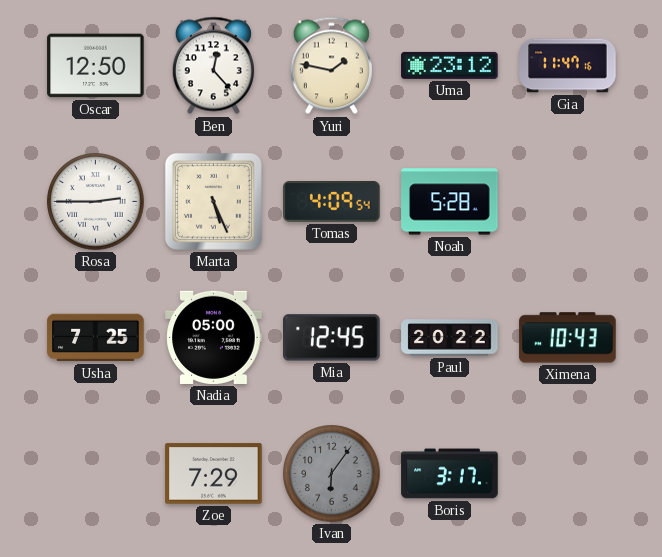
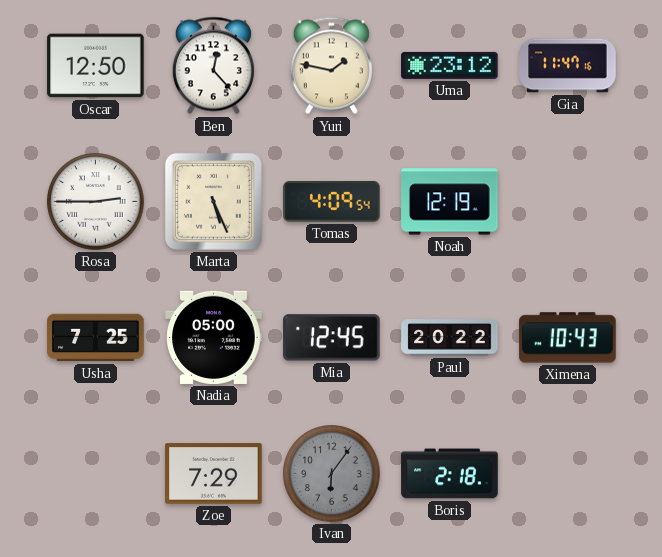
Noah: 5:28 -> 12:19
Boris: 3:17 -> 2:18
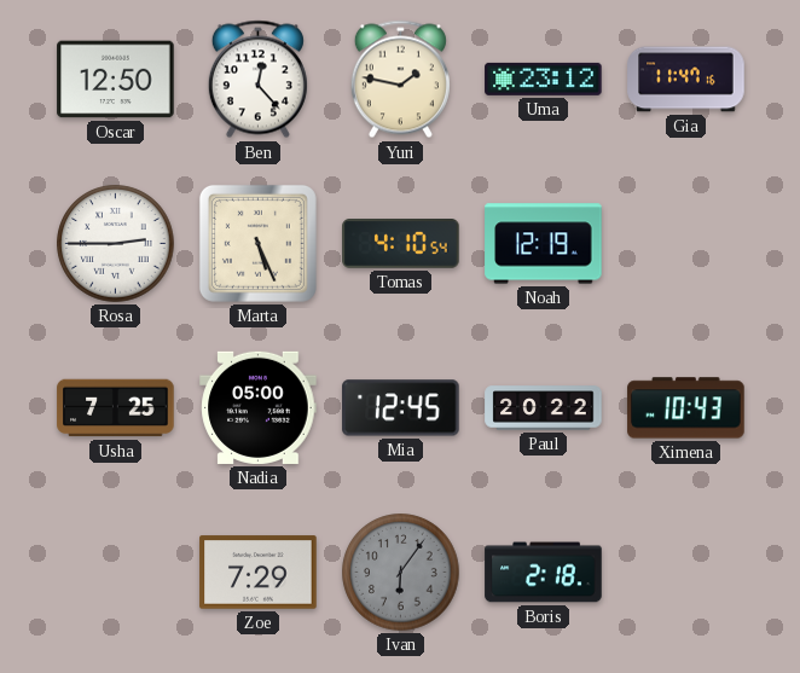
Tomas: 4:09 -> 4:10
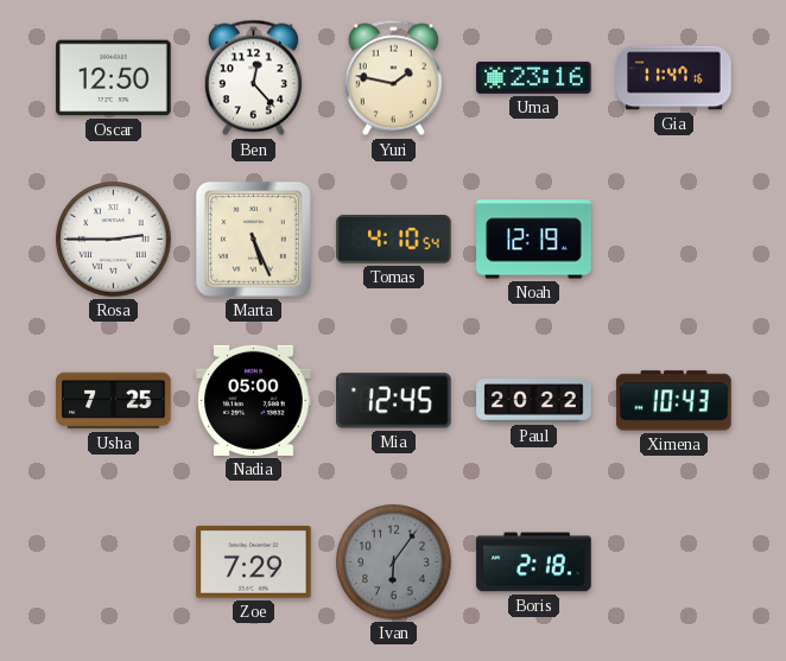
Uma: 23:12 -> 23:16
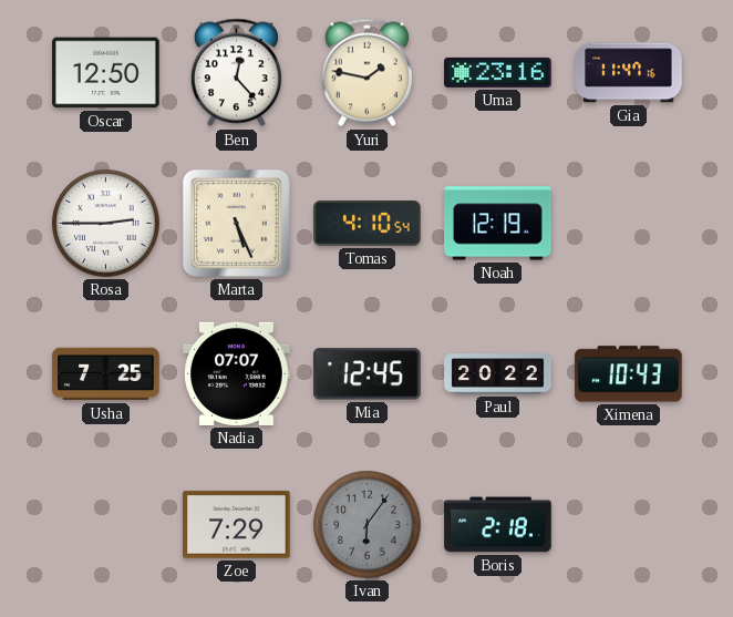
Nadia: 05:00 -> 07:07
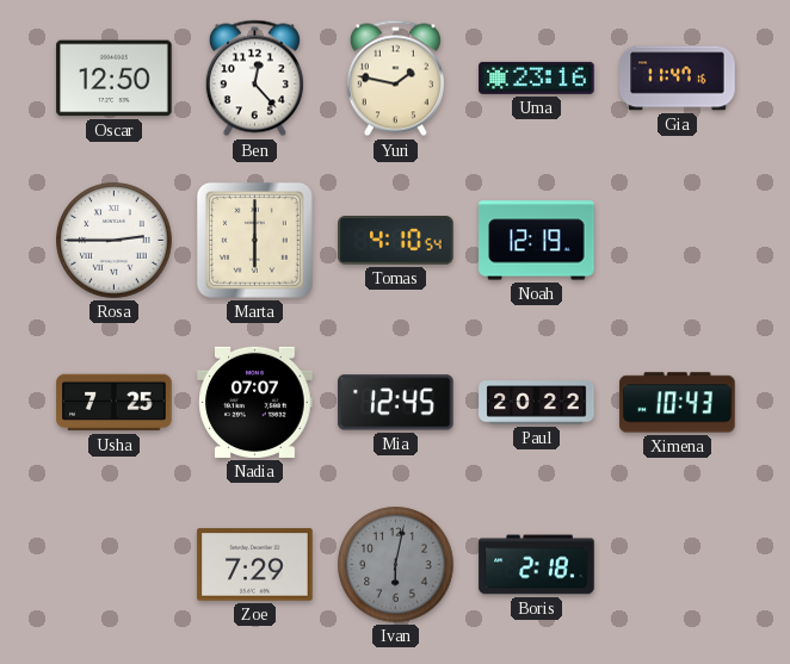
Marta: 5:26 -> 6:00
Ivan: 6:06 -> 6:02
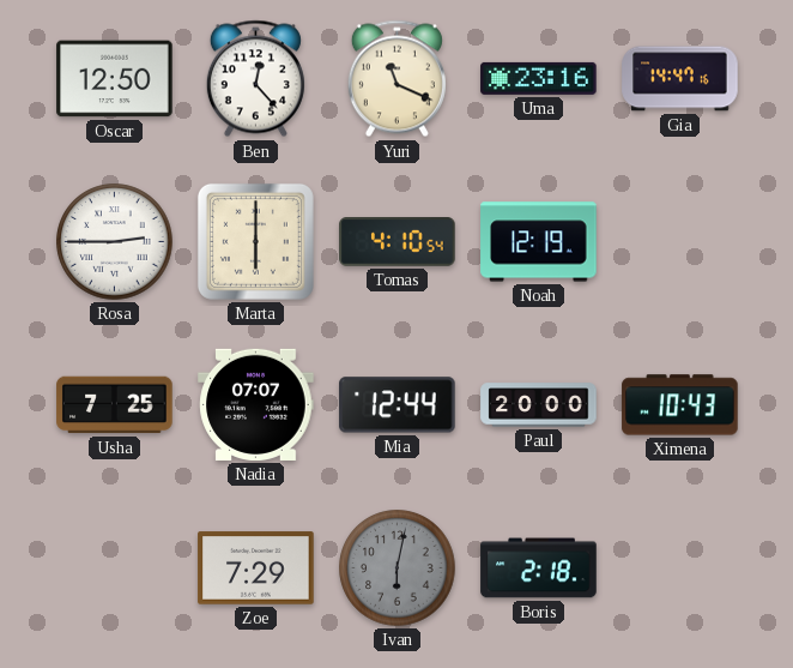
Yuri: 1:47 -> 11:19
Gia: 11:47 -> 14:47
Mia: 12:45 -> 12:44
Paul: 20:22 -> 20:00
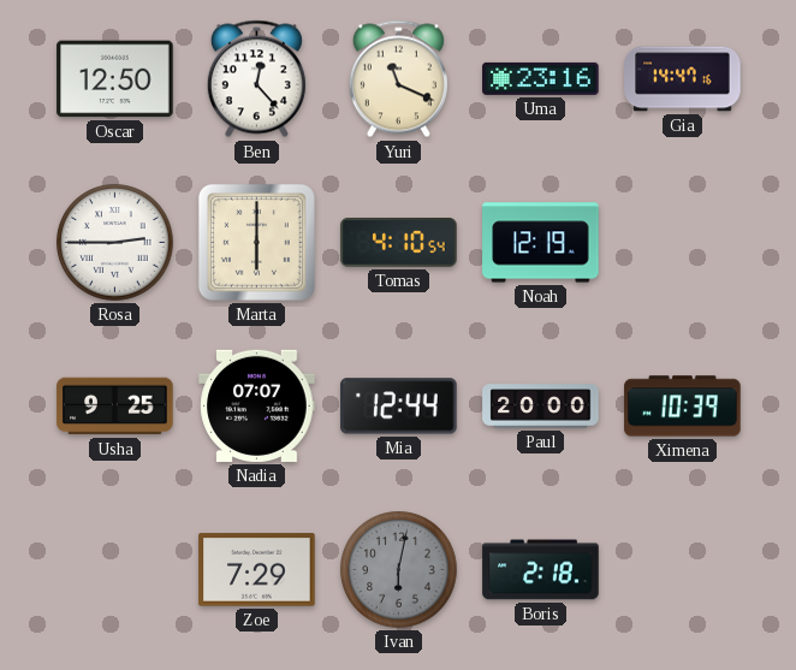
Usha: 7:25 -> 9:25
Ximena: 10:43 -> 10:39
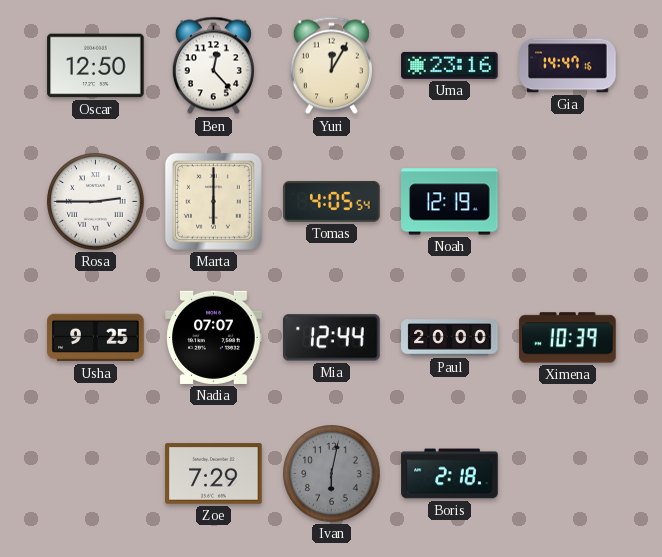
Yuri: 11:19 -> 12:05
Tomas: 4:10 -> 4:05
